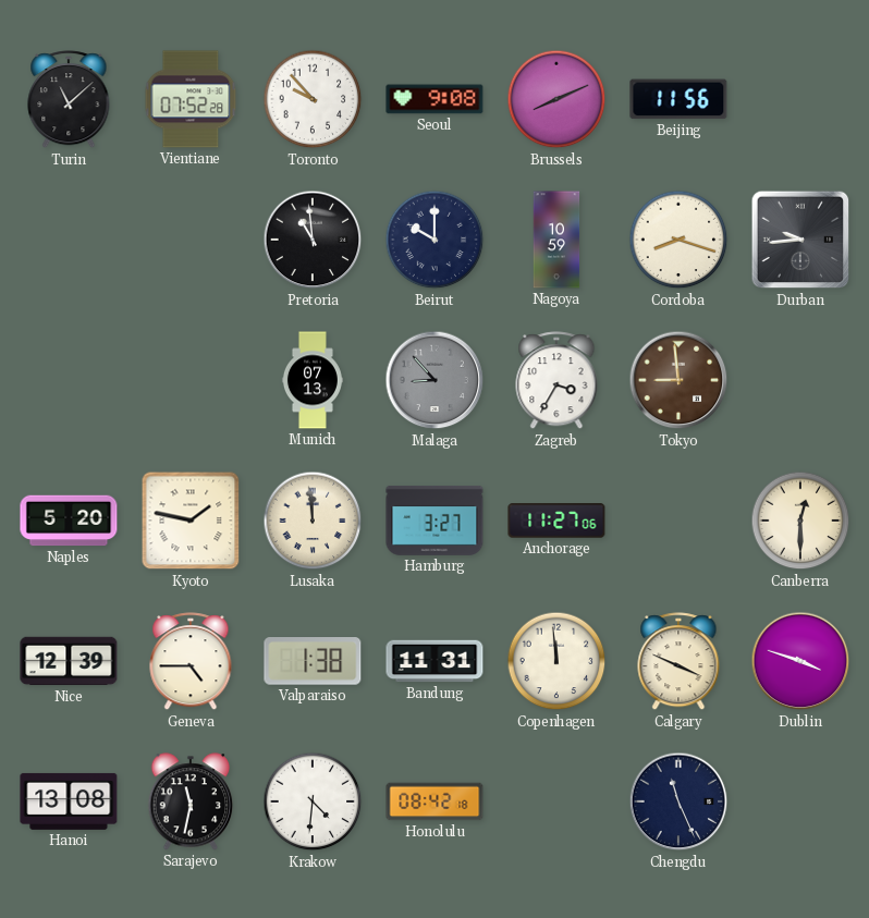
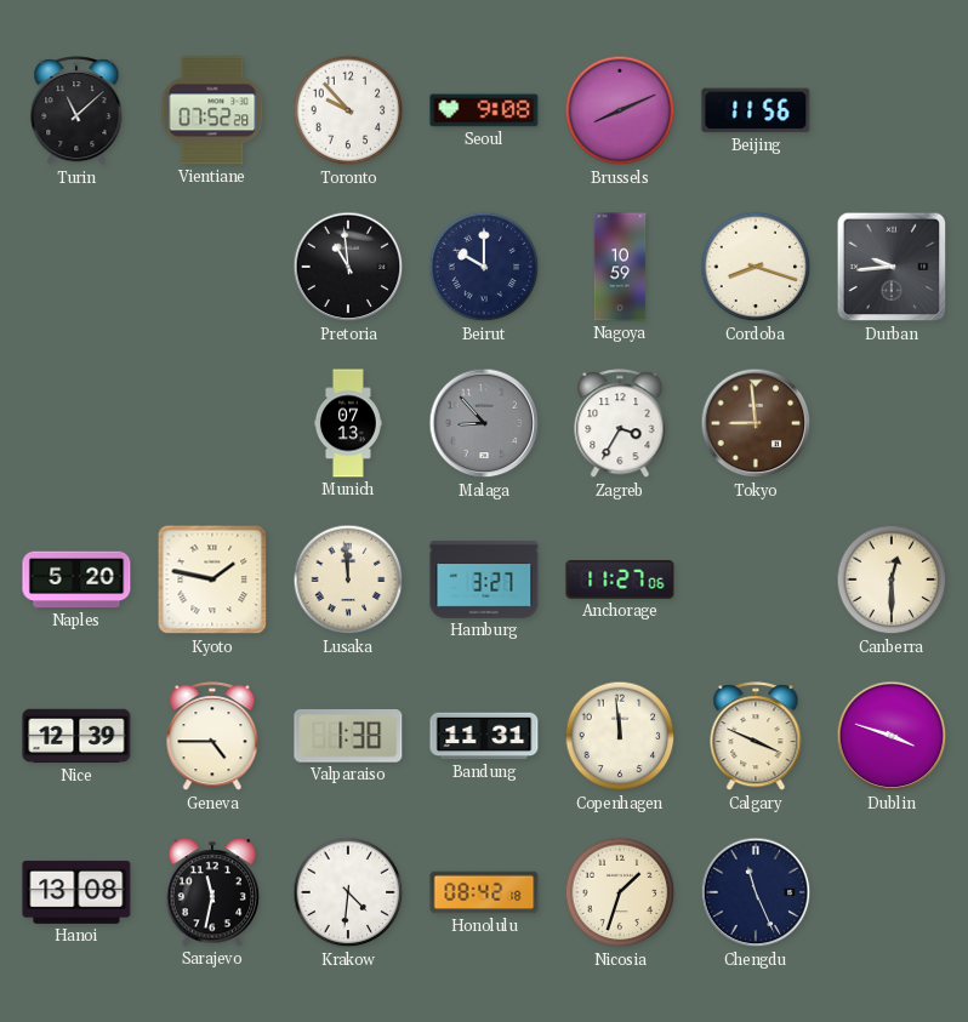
Nicosia: none -> 1:33
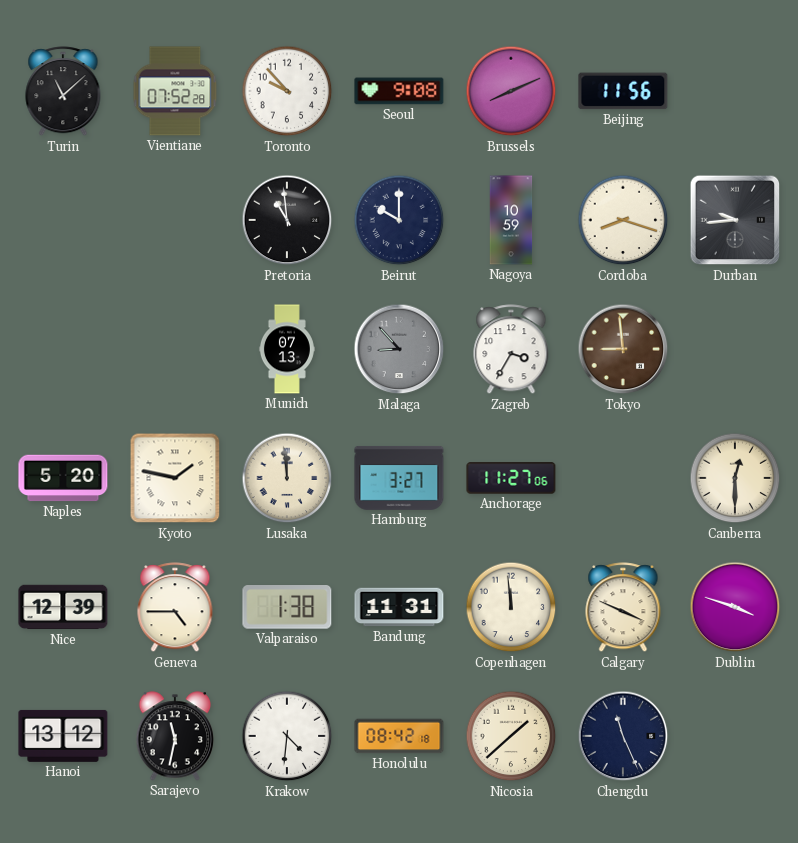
Hanoi: 13:08 -> 13:12
Nicosia: 1:33 -> 1:38
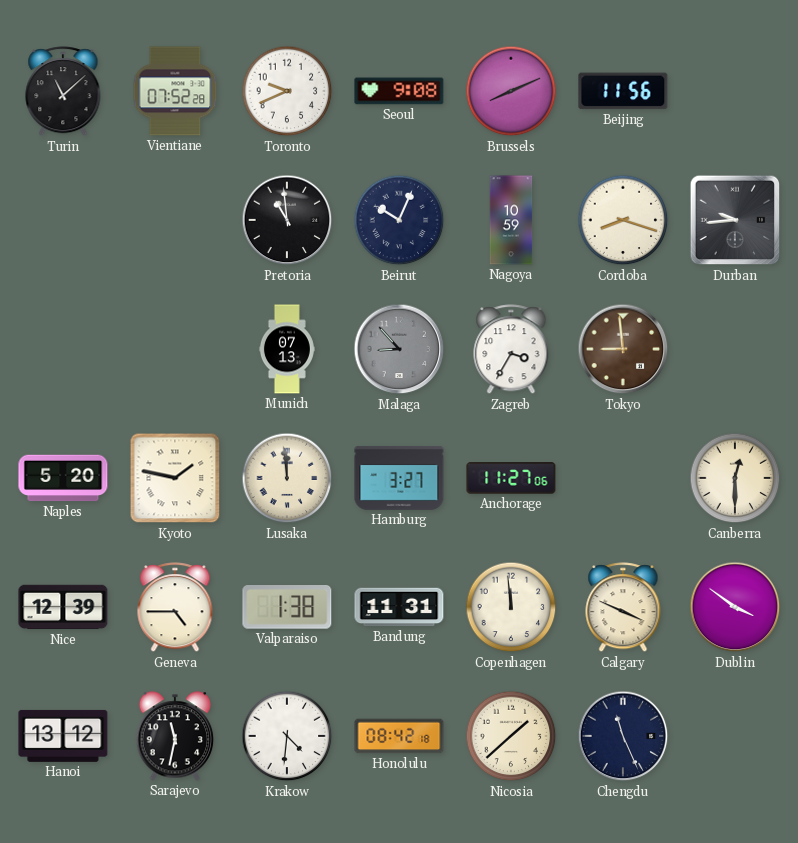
Toronto: 9:53 -> 9:41
Beirut: 10:00 -> 10:04
Dublin: 3:48 -> 3:51
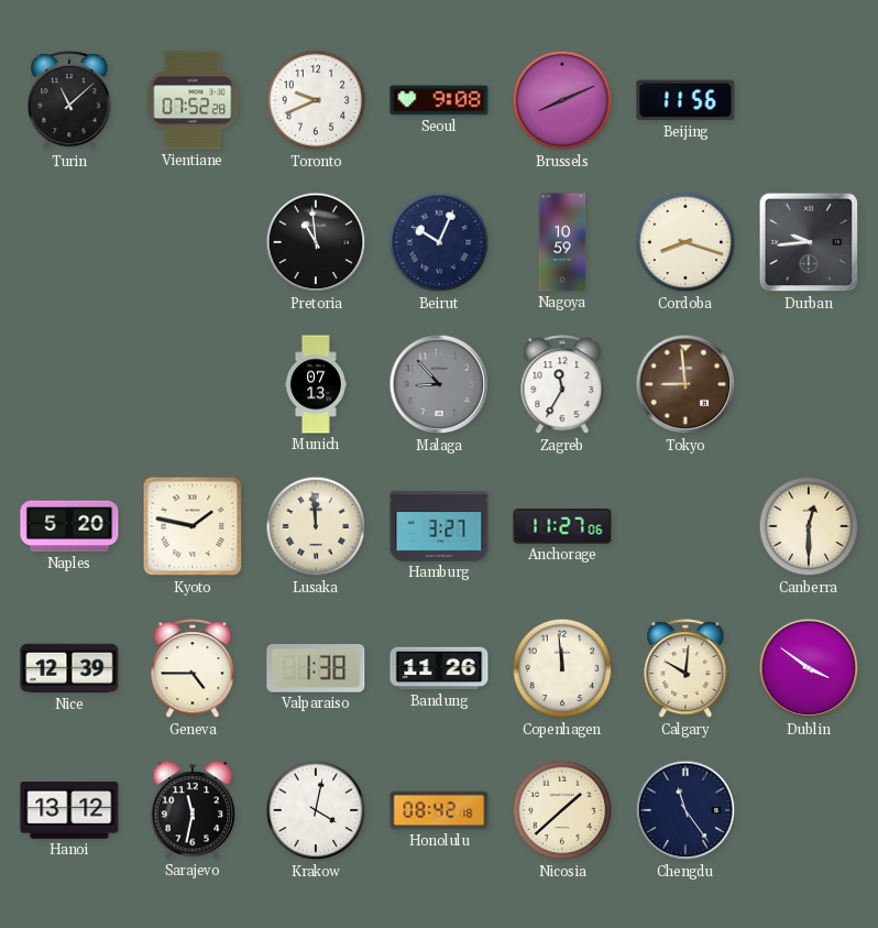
Zagreb: 3:35 -> 11:35
Bandung: 11:31 -> 11:26
Calgary: 3:49 -> 10:01
Krakow: 4:31 -> 4:02
Chengdu: 11:26 -> 11:24
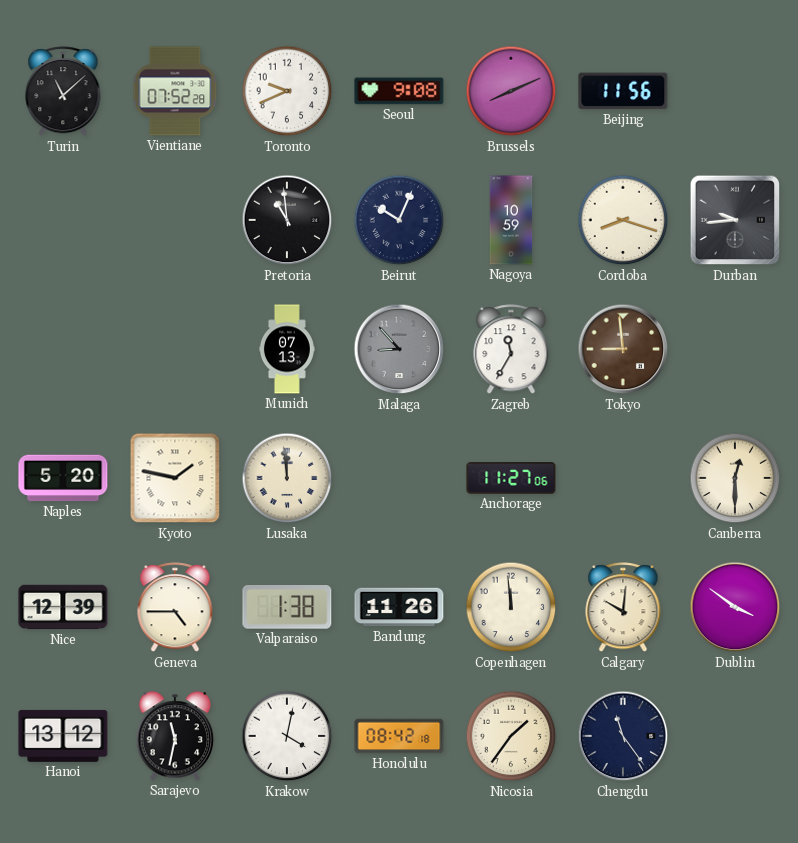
Hamburg: 3:27 -> none
Nicosia: 1:38 -> 1:36
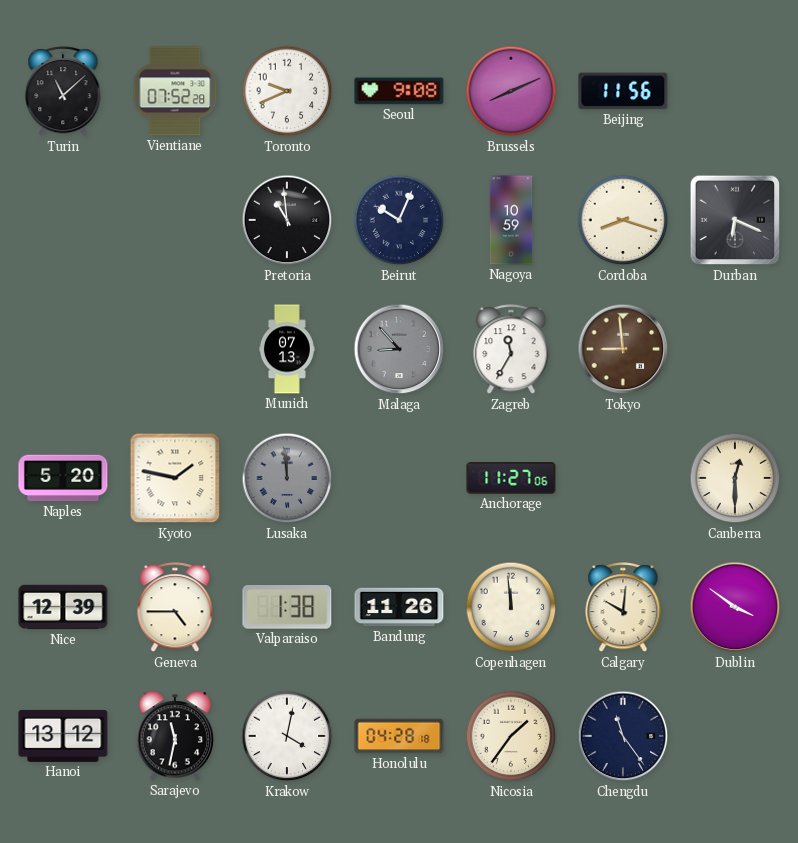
Durban: 9:44 -> 6:19
Lusaka dial: cream -> grey
Honolulu: 08:42 -> 04:28
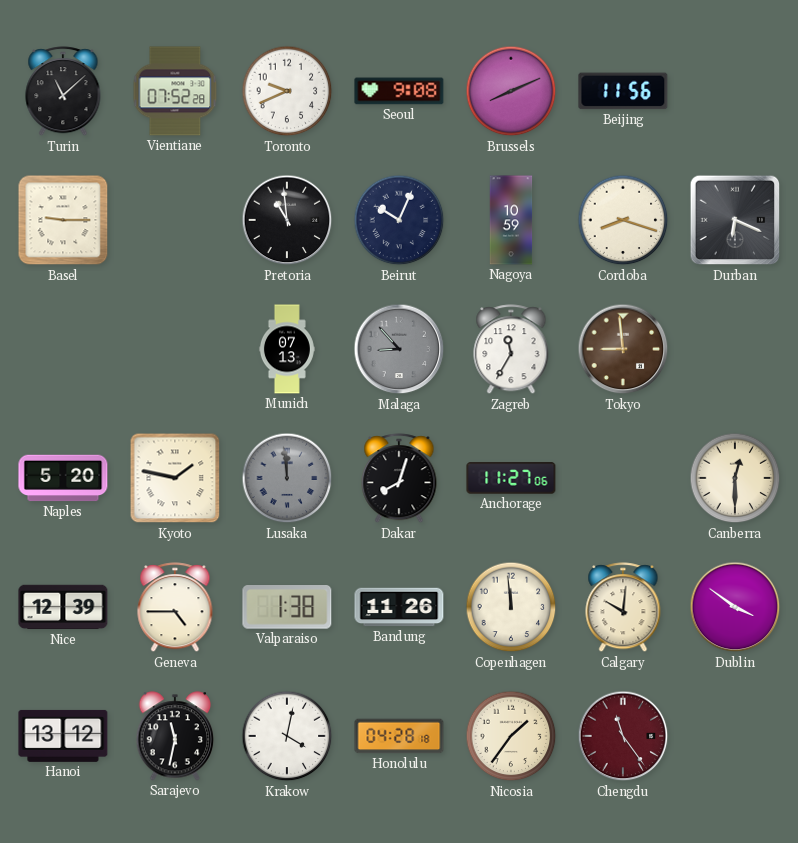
Basel: none -> 9:15
Dakar: none -> 8:03
Chengdu dial: navy -> burgundy
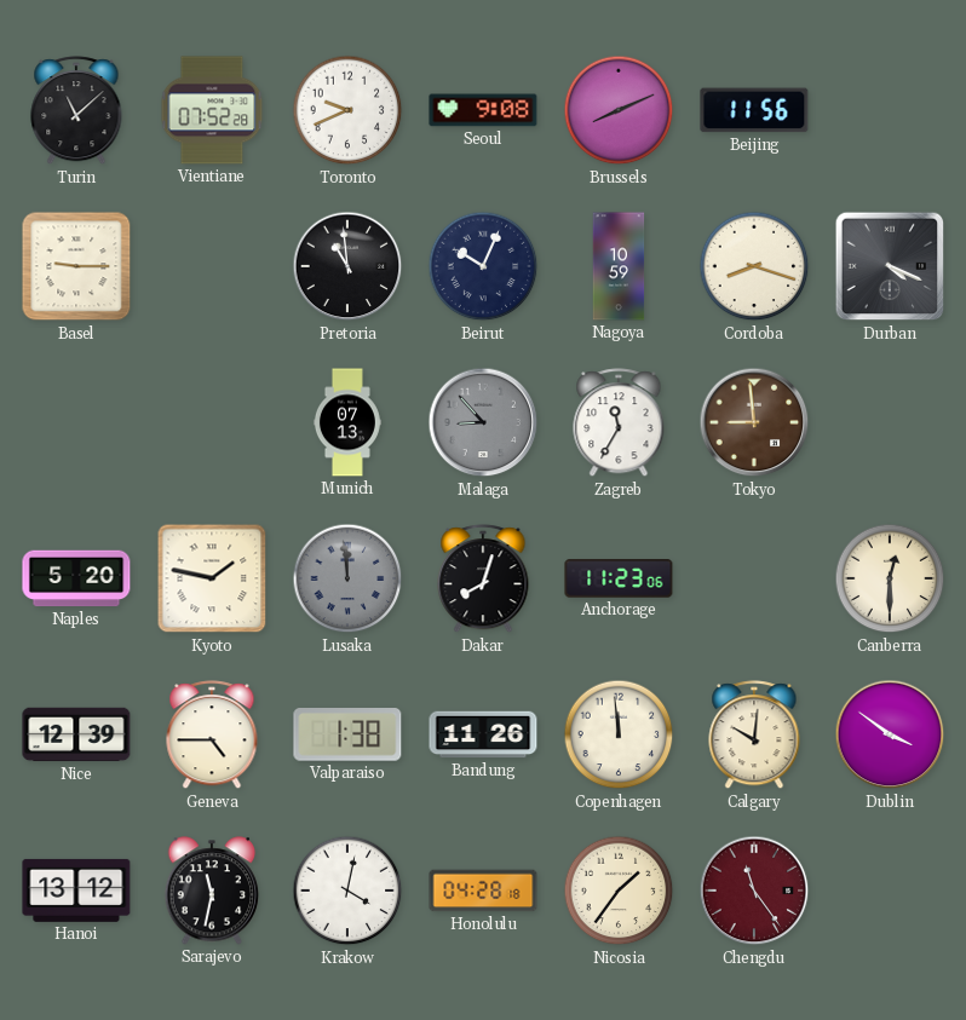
Durban: 6:19 -> 4:19
Anchorage: 11:27 -> 11:23
